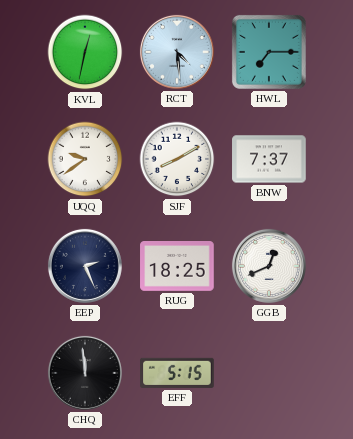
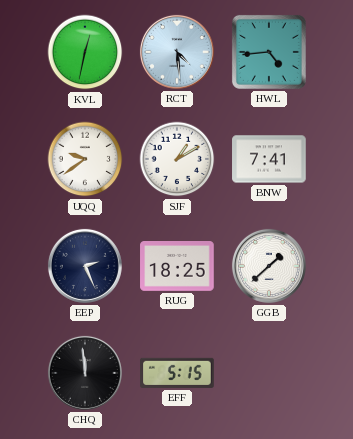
HWL: 7:15 -> 4:44
SJF: 8:10 -> 1:10
BNW: 7:37 -> 7:41
GGB: 12:41 -> 1:38
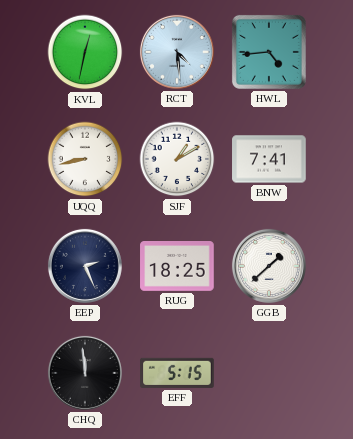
UQQ: 9:39 -> 8:43
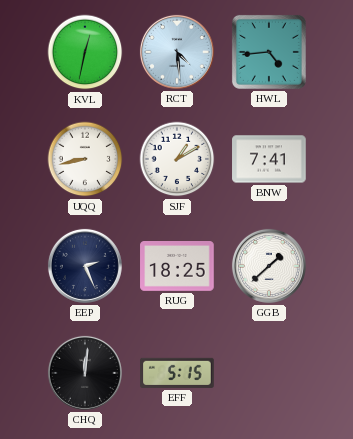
CHQ: 11:59 -> 12:01
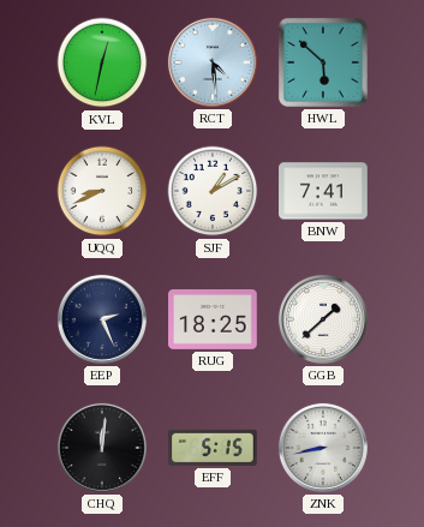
HWL: 4:44 -> 5:52
UQQ: 8:43 -> 8:41
ZNK: none -> 8:43
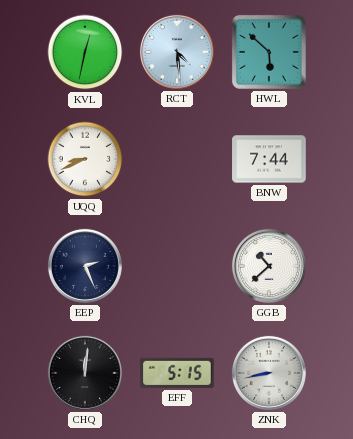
SJF: 1:10 -> none
BNW: 7:41 -> 7:44
RUG: 18:25 -> none
GGB: 1:38 -> 10:38
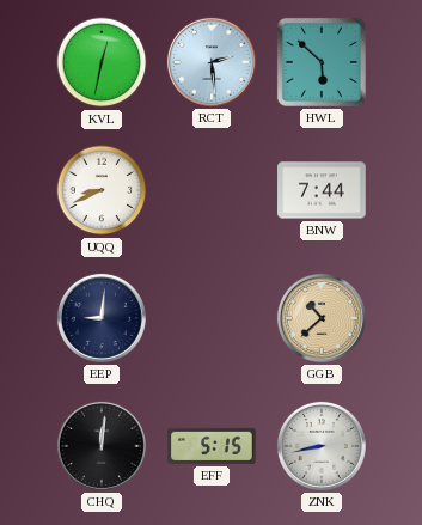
RCT: 4:29 -> 2:29
EEP: 2:26 -> 9:01
GGB dial: white -> champagne
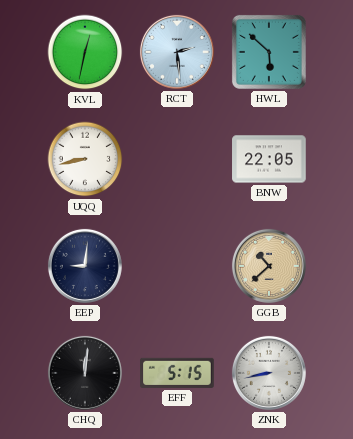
UQQ: 8:41 -> 8:43
BNW: 7:44 -> 22:05
